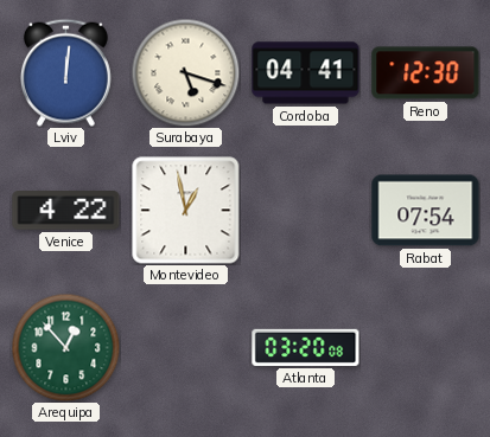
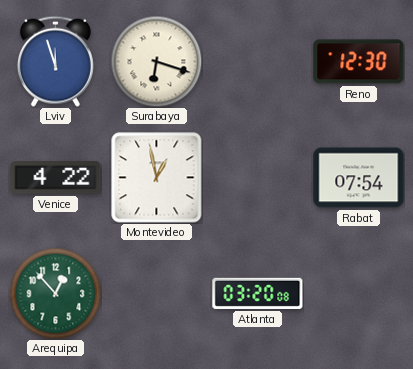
Lviv: 12:01 -> 11:57
Surabaya: 5:18 -> 6:18
Cordoba: 04:41 -> none
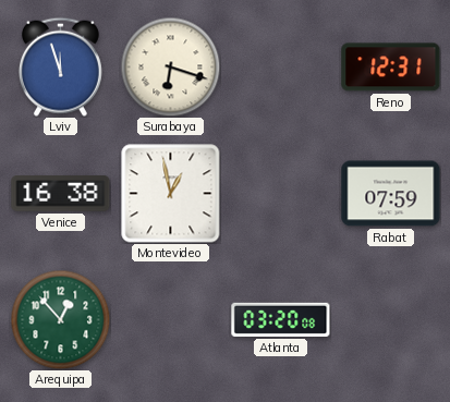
Reno: 12:30 -> 12:31
Venice: 4:22 -> 16:38
Rabat: 07:54 -> 07:59
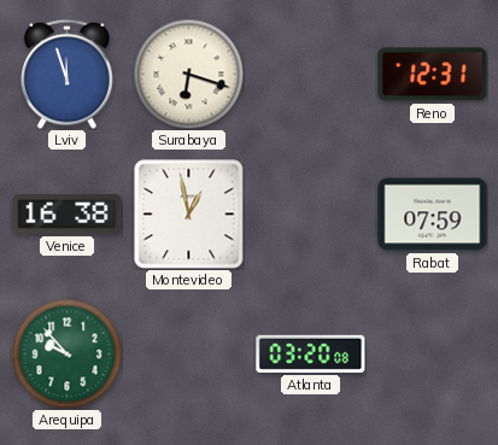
Arequipa: 12:53 -> 9:53
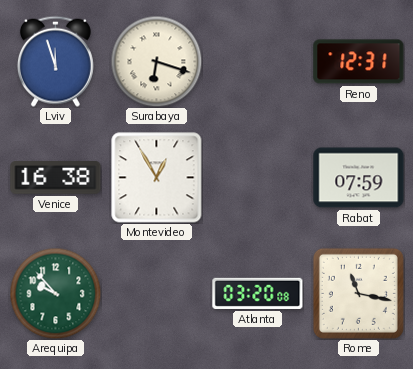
Montevideo: 12:58 -> 12:55
Rome: none -> 11:17
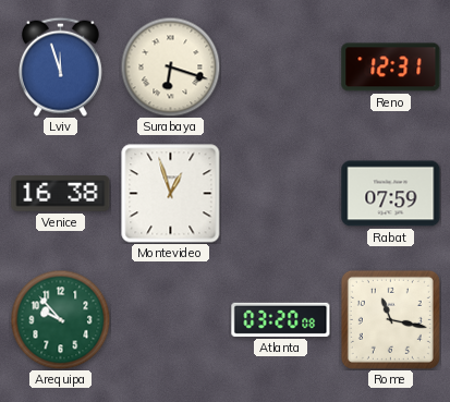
Montevideo: 12:55 -> 12:57
